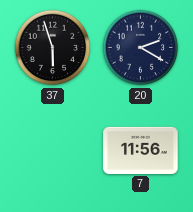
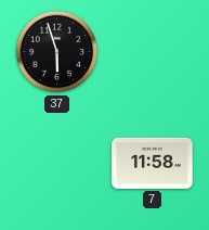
20: 2:20 -> none
7: 11:56 -> 11:58
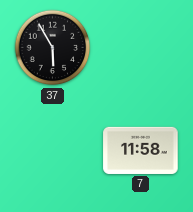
37: 5:57 -> 5:55
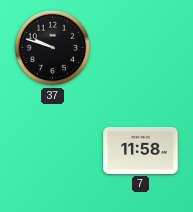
37: 5:55 -> 9:48
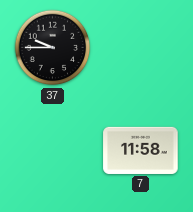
37: 9:48 -> 9:45
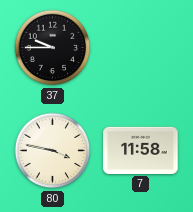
80: none -> 3:47
